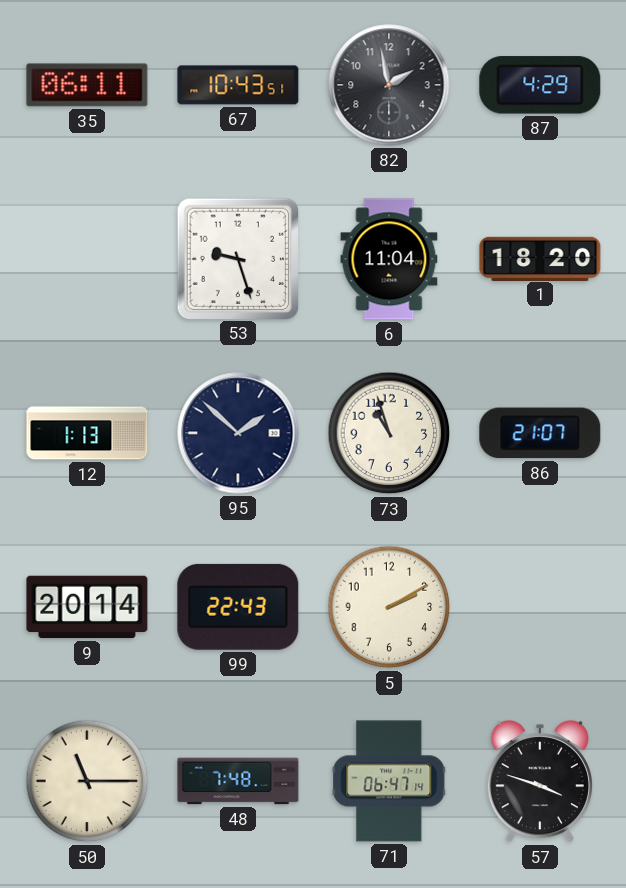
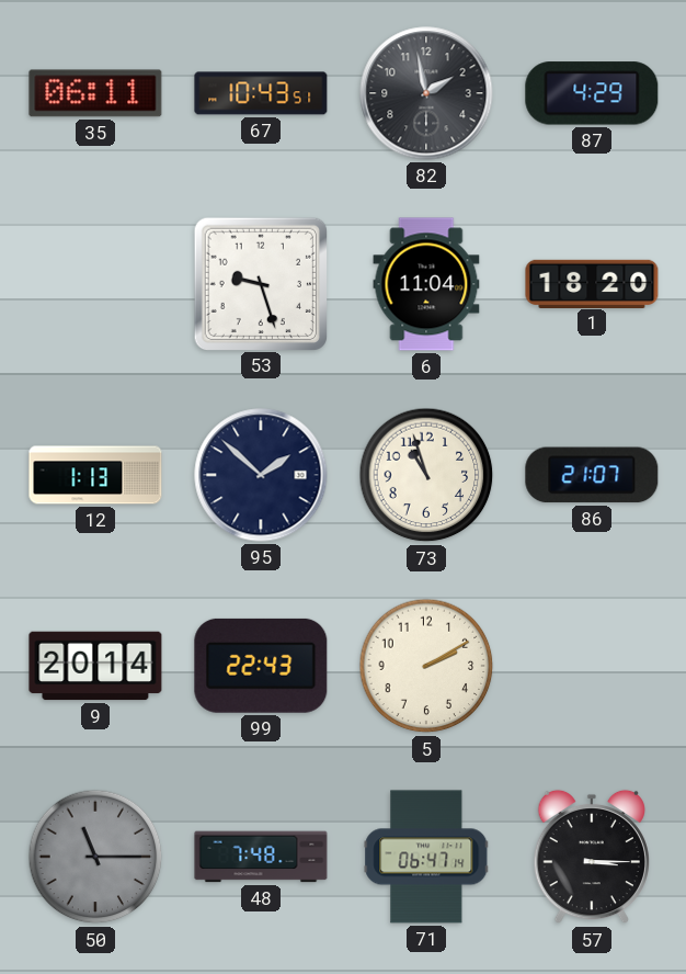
50 dial: cream -> grey
57: 3:48 -> 3:15
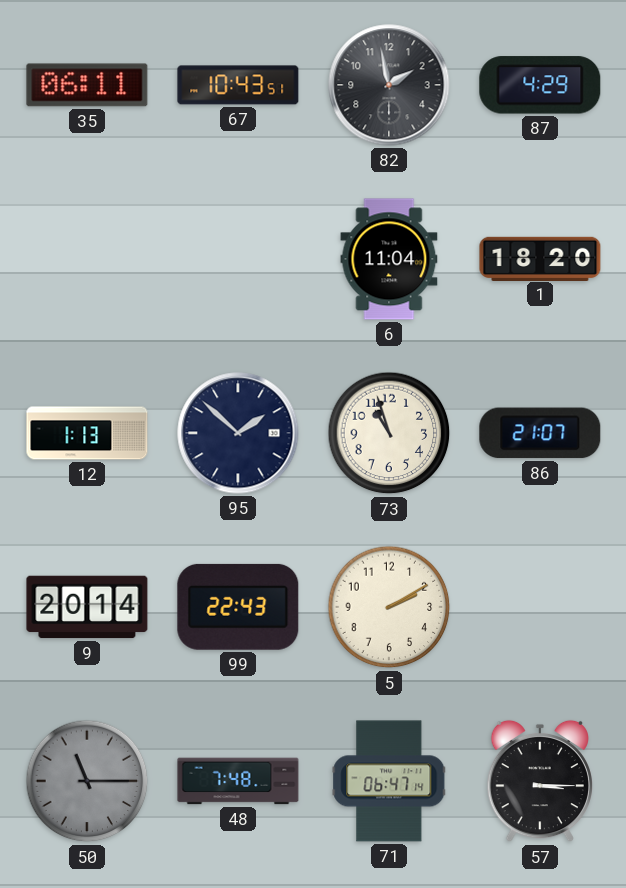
53: 9:27 -> none
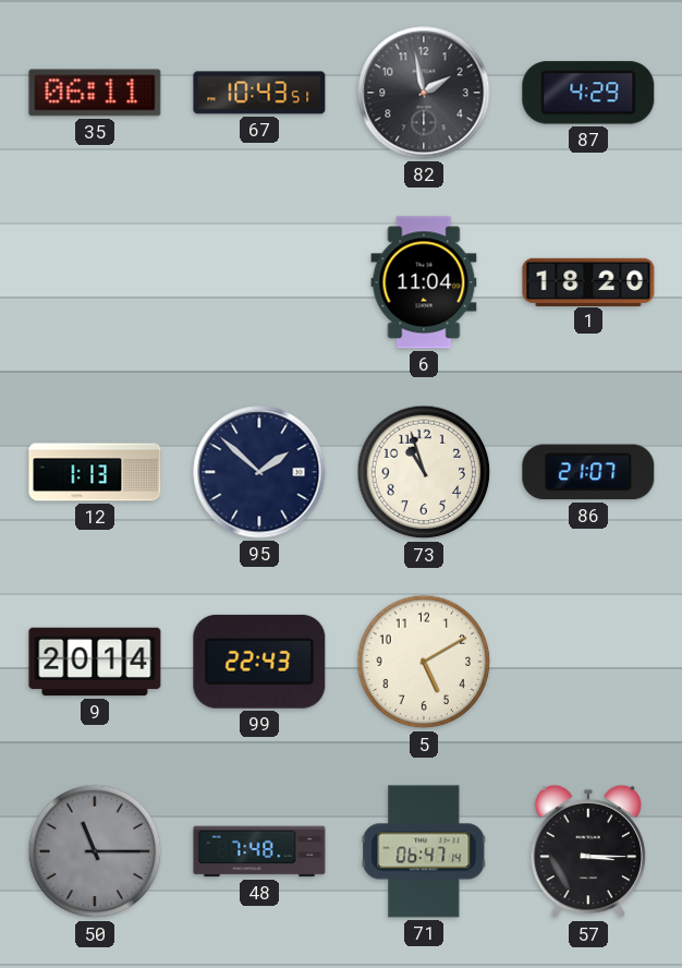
5: 2:10 -> 5:10
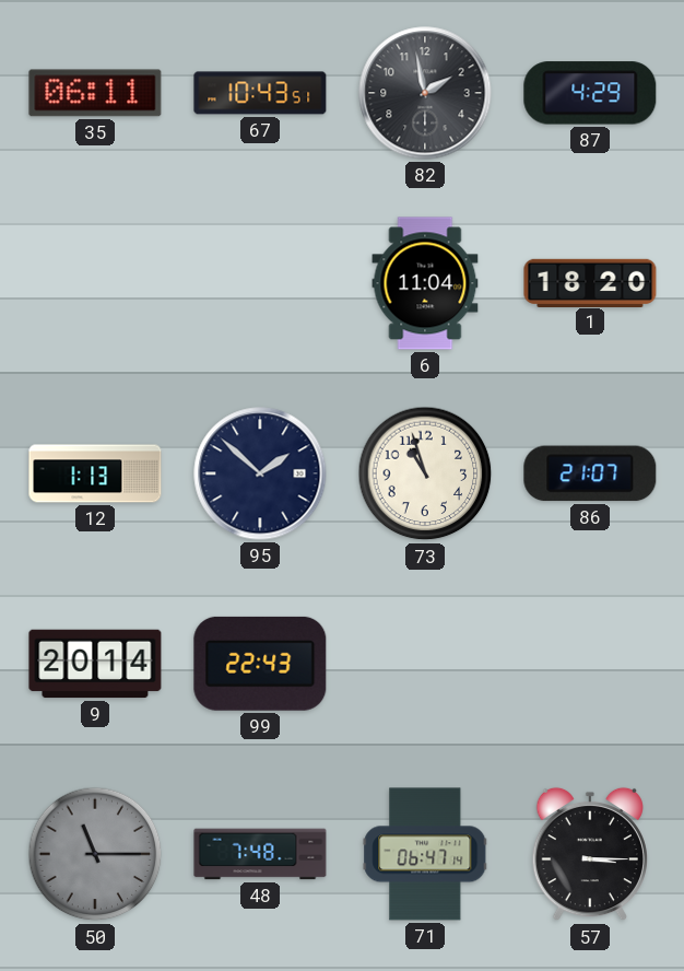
5: 5:10 -> none
